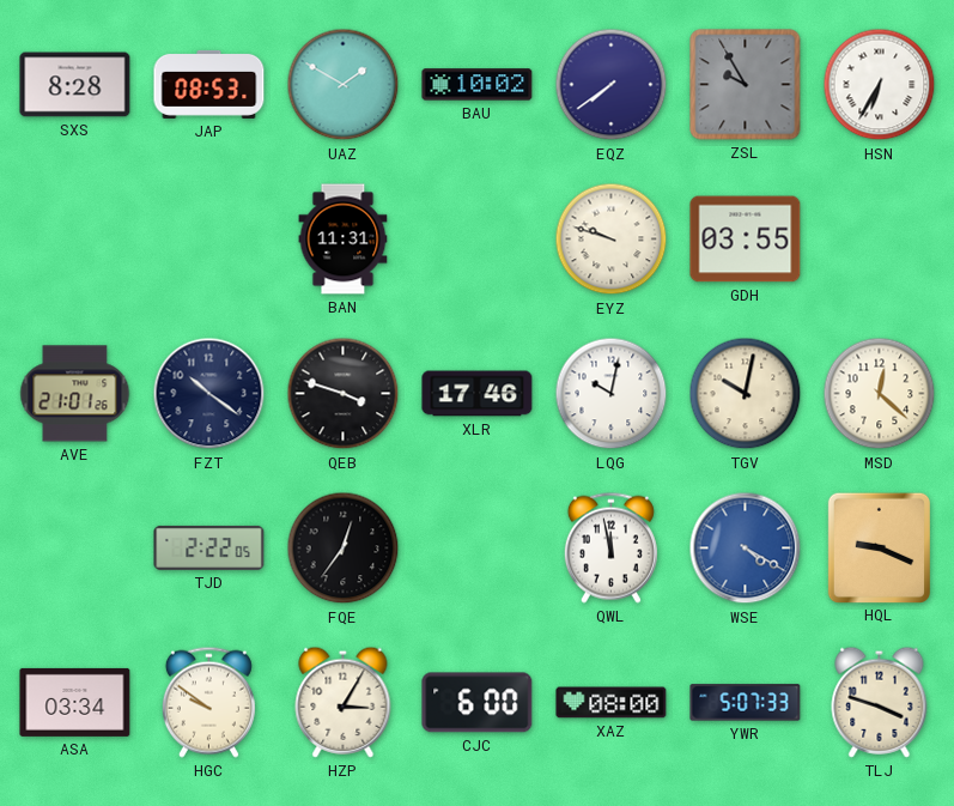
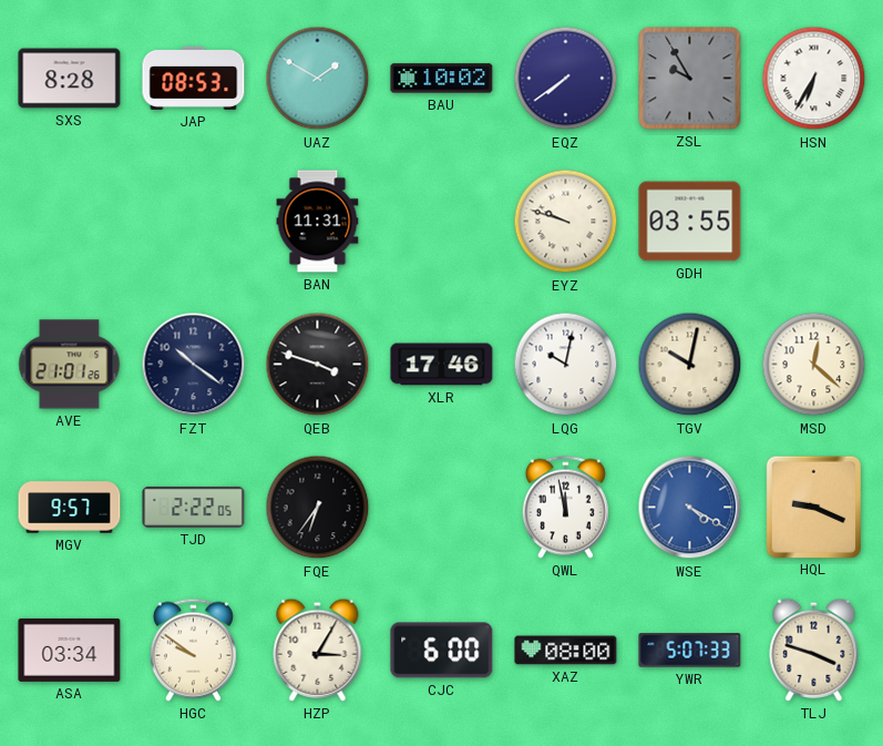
MGV: none -> 9:57
FQE: 12:36 -> 6:36
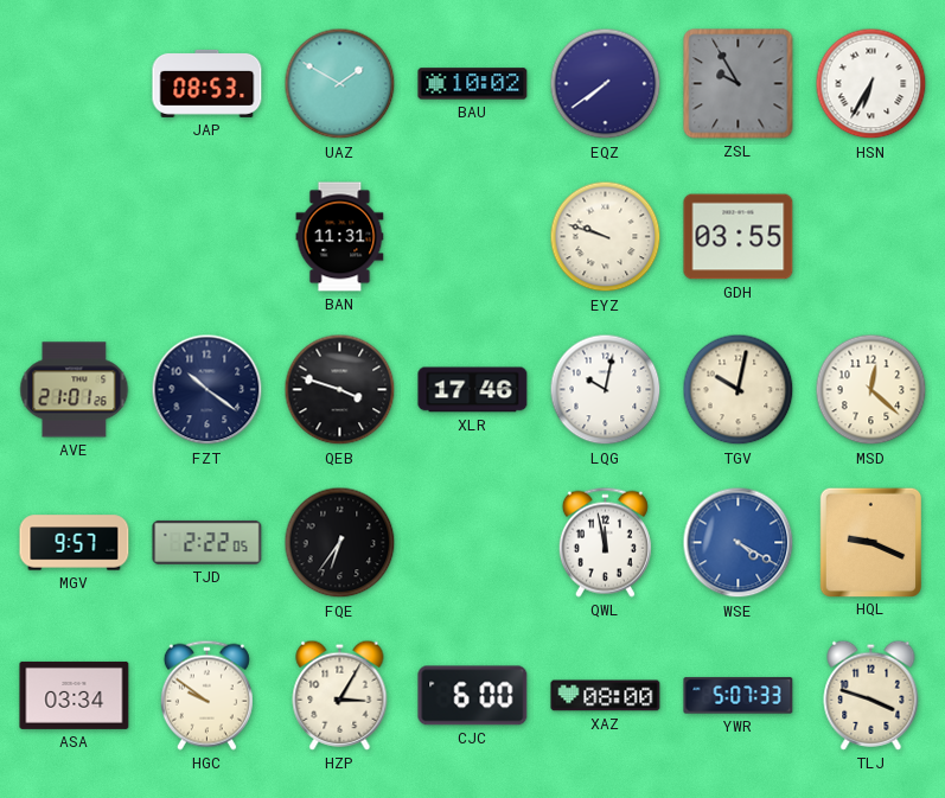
SXS: 8:28 -> none
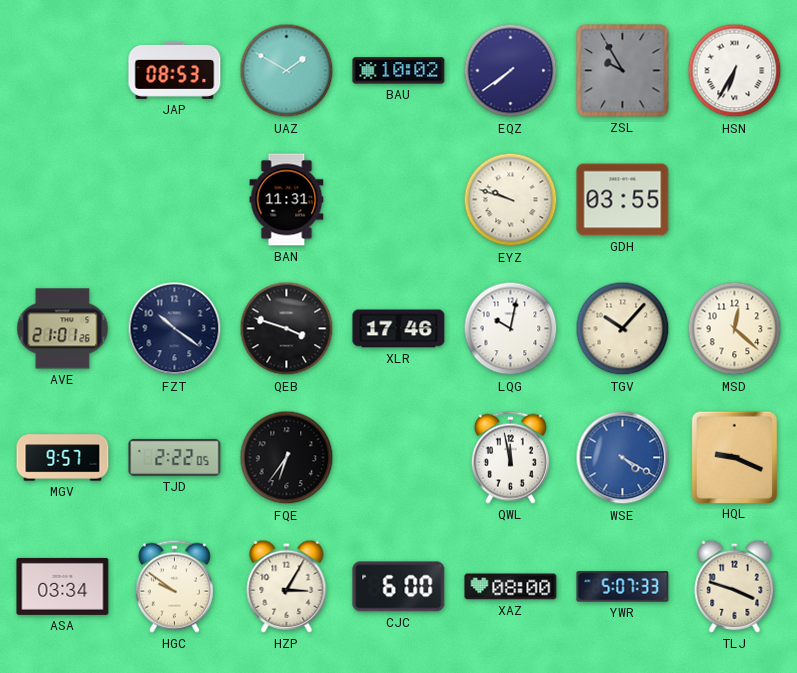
TGV: 10:02 -> 10:07
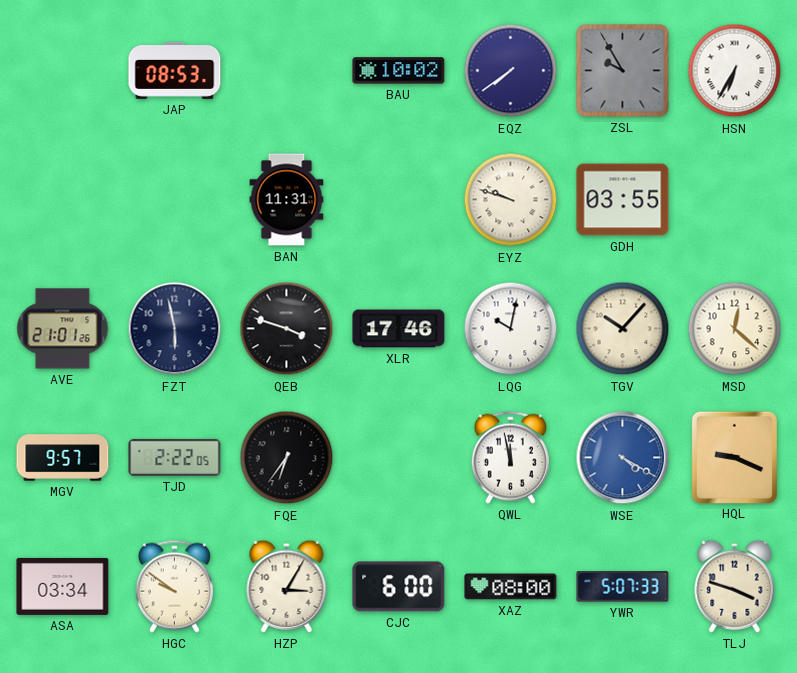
UAZ: 1:50 -> none
FZT: 10:21 -> 5:58
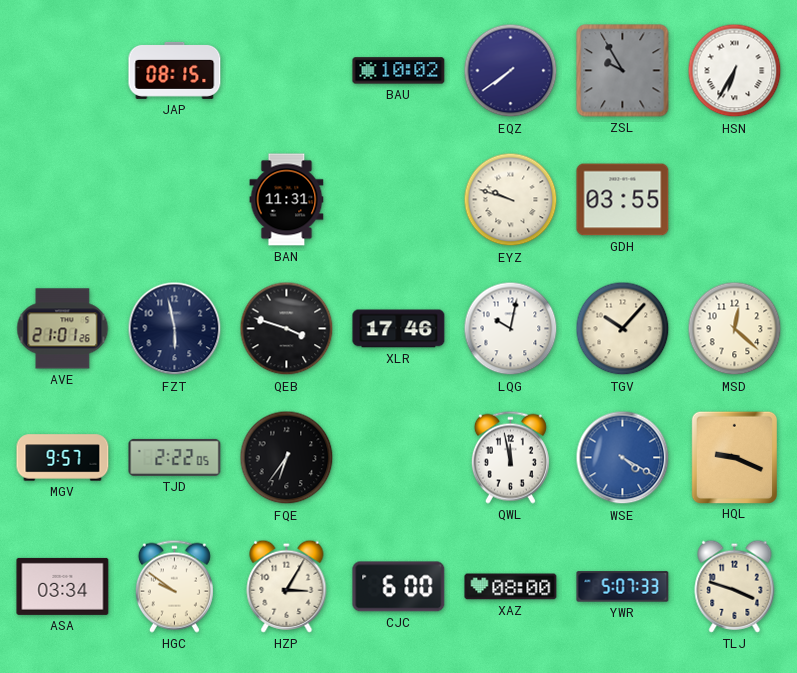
JAP: 08:53 -> 08:15
